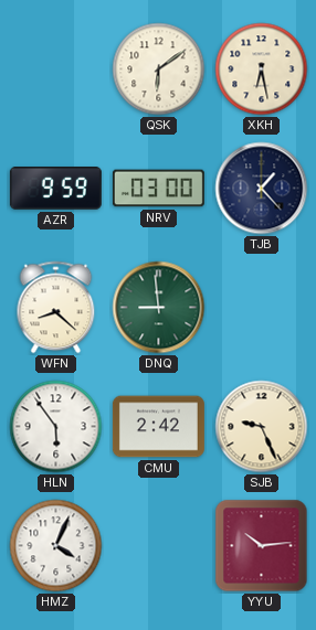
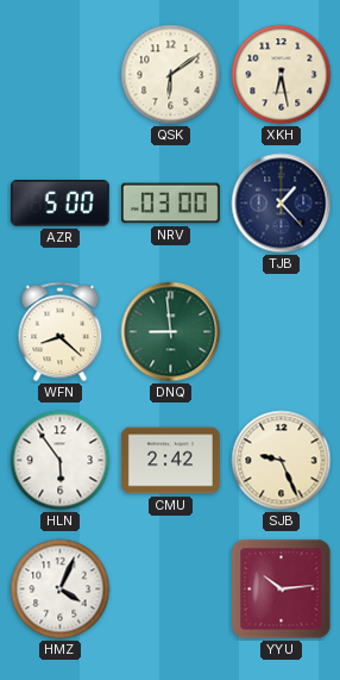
AZR: 9:59 -> 5:00
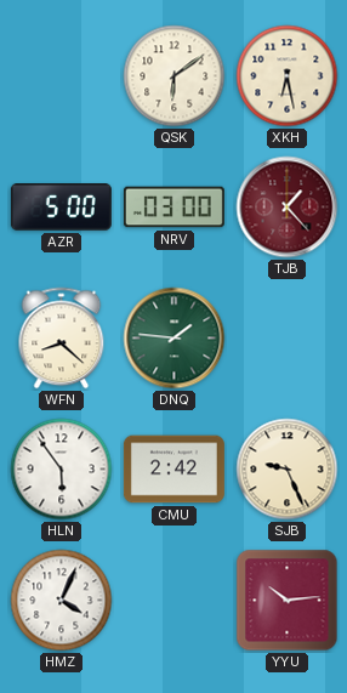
TJB dial: navy -> burgundy
DNQ: 8:59 -> 1:46
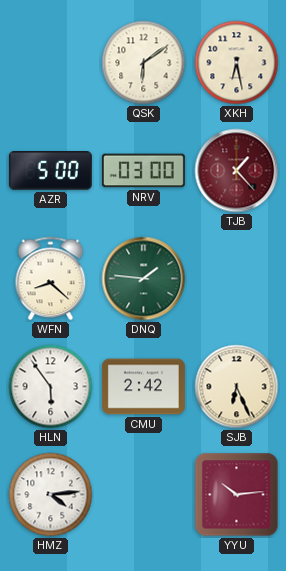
SJB: 9:26 -> 6:26
HMZ: 4:04 -> 4:14
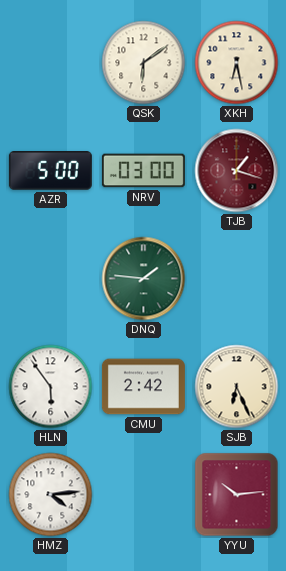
TJB: 1:23 -> 1:18
WFN: 8:22 -> none
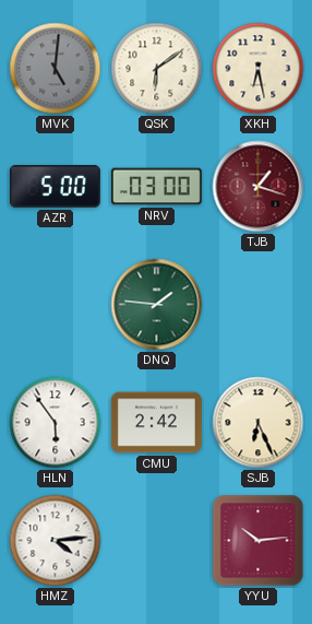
MVK: none -> 5:01
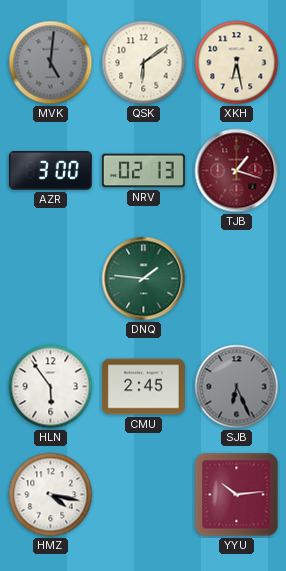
AZR: 5:00 -> 3:00
NRV: 03:00 -> 02:13
CMU: 2:42 -> 2:45
SJB dial: cream -> grey
HMZ: 4:14 -> 4:17
